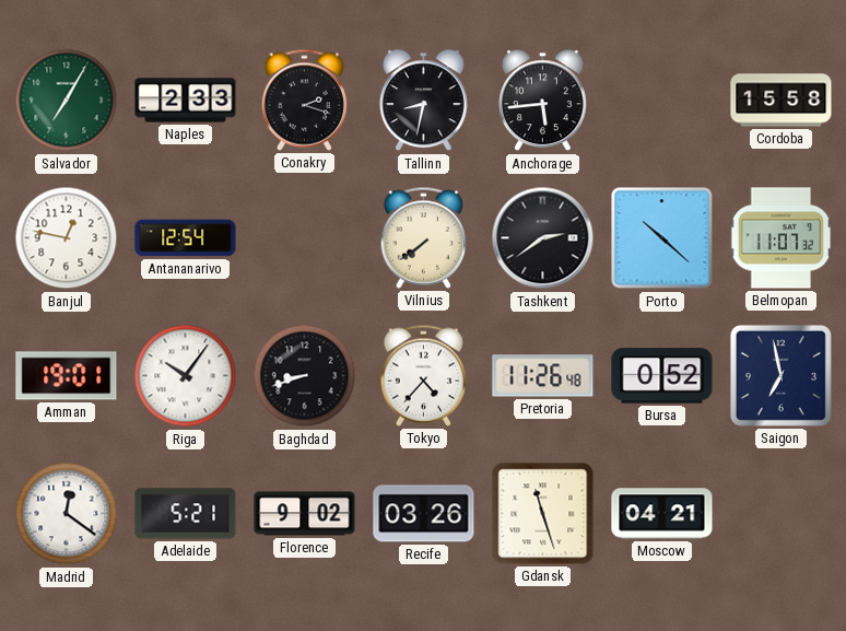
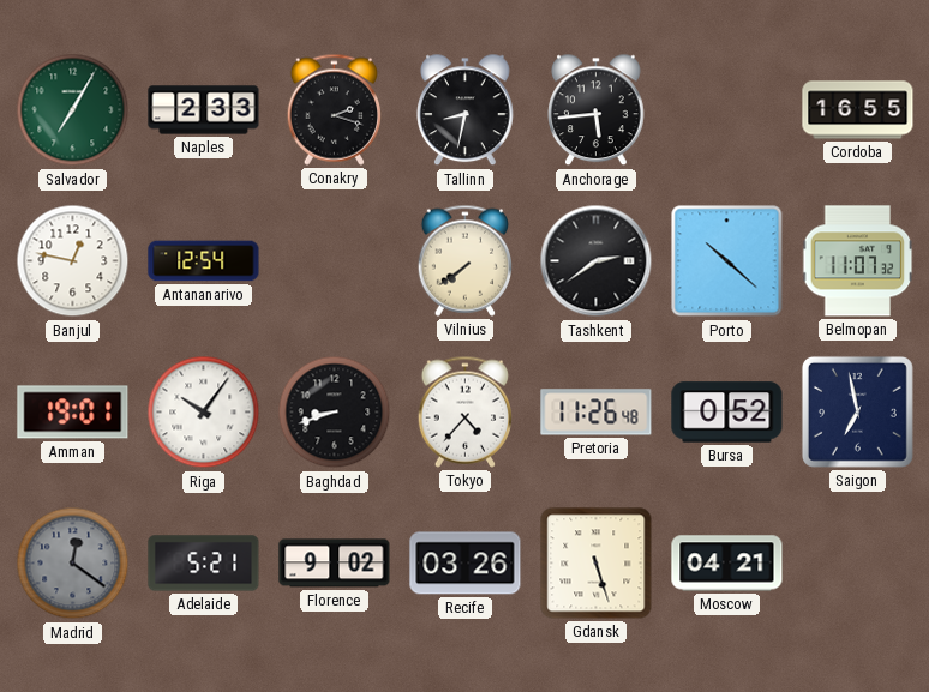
Cordoba: 15:58 -> 16:55
Madrid dial: white -> grey
Gdansk: 11:27 -> 5:27
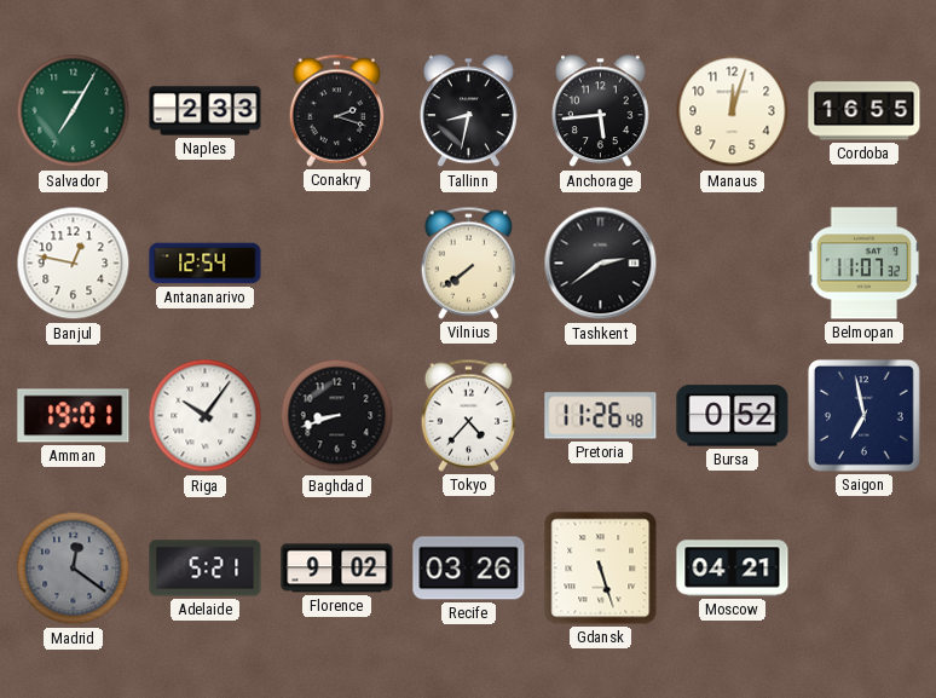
Manaus: none -> 12:03
Porto: 10:22 -> none
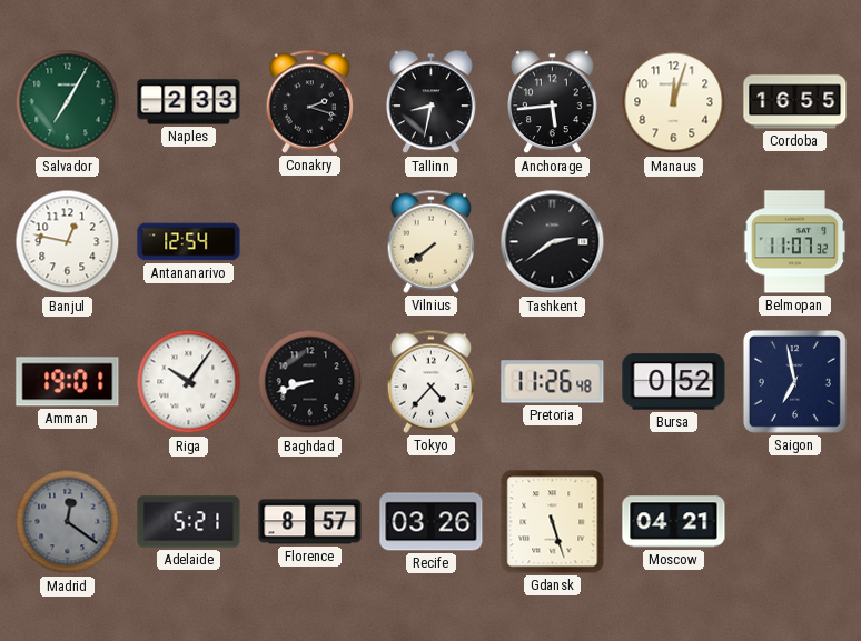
Florence: 9:02 -> 8:57
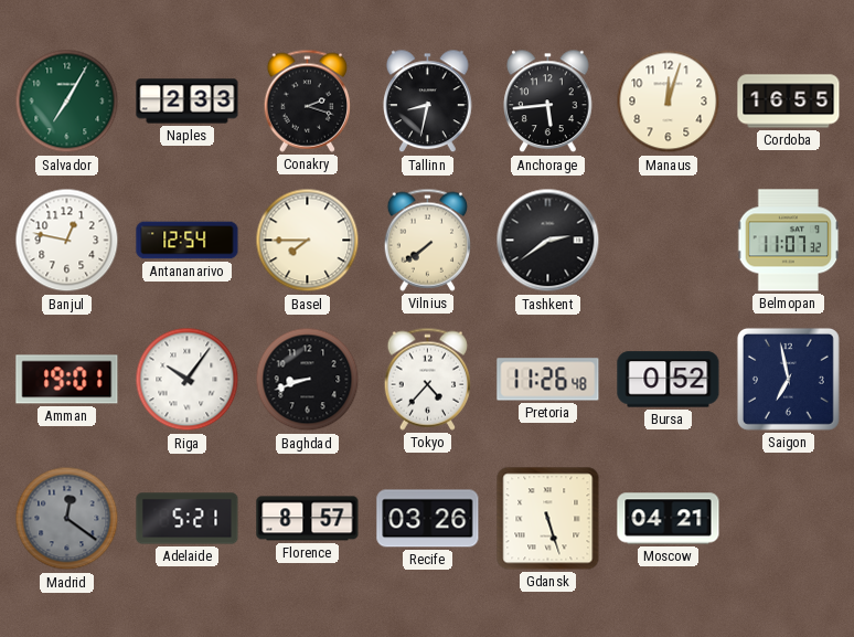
Basel: none -> 7:45
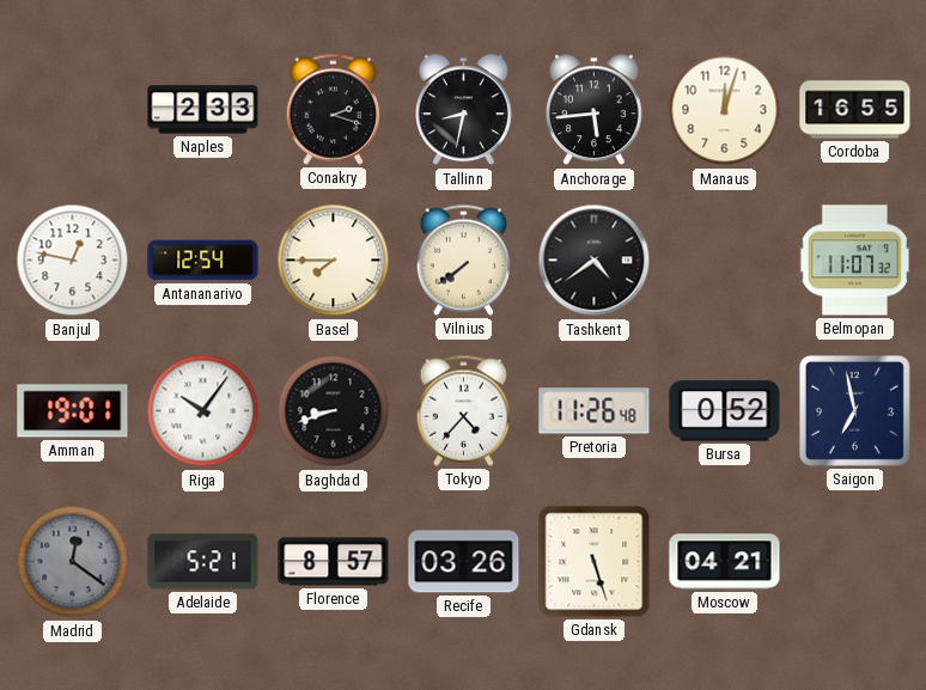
Salvador: 7:05 -> none
Tashkent: 2:39 -> 4:39
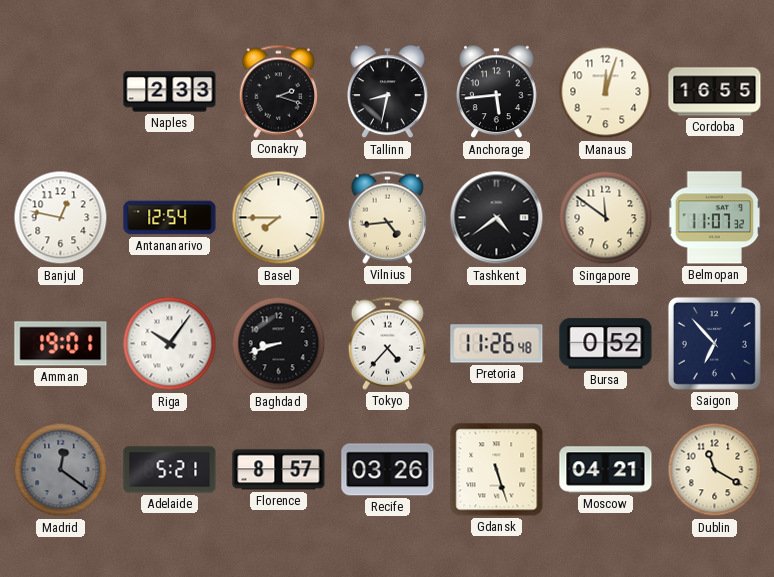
Vilnius: 7:39 -> 4:44
Singapore: none -> 11:51
Saigon: 6:58 -> 6:53
Dublin: none -> 11:20
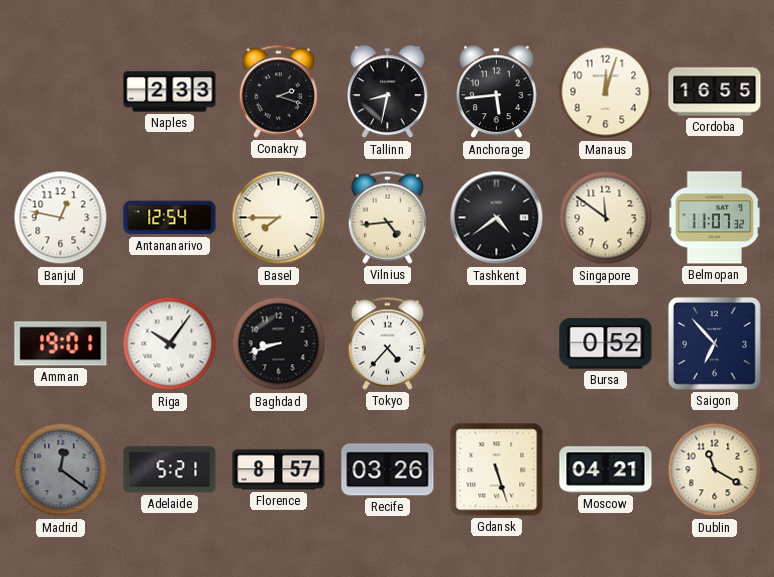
Pretoria: 11:26 -> none
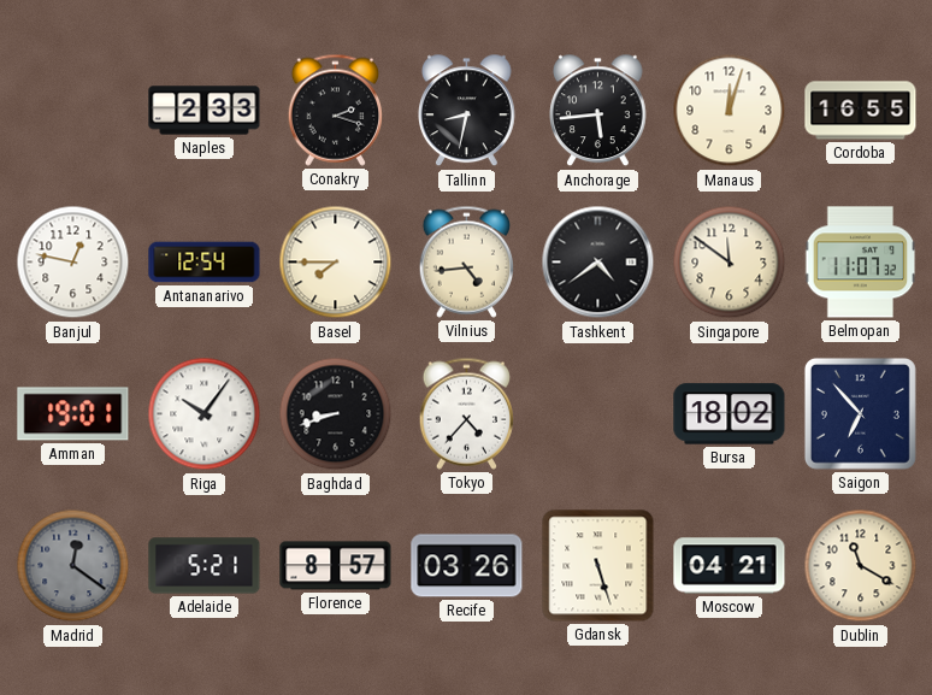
Bursa: 0:52 -> 18:02
